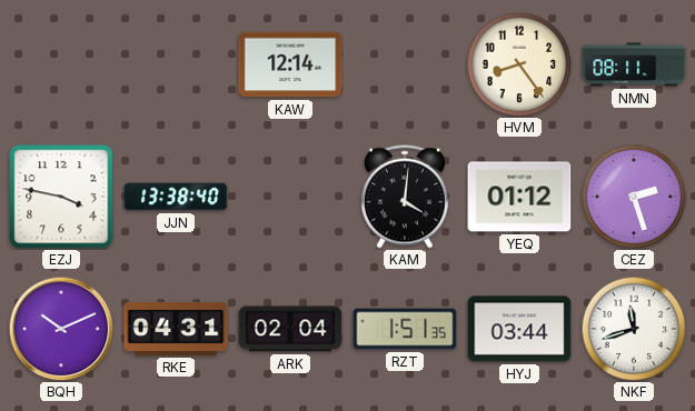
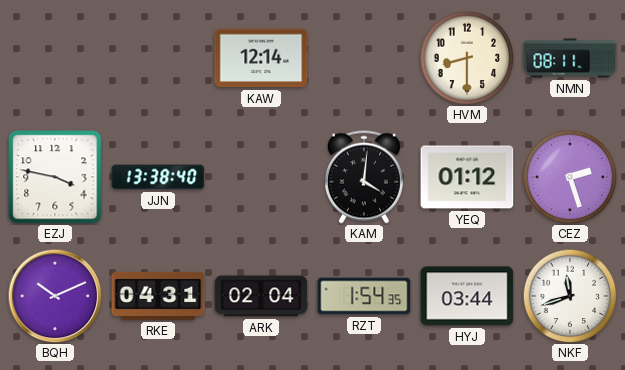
HVM: 8:24 -> 8:30
RZT: 1:51 -> 1:54
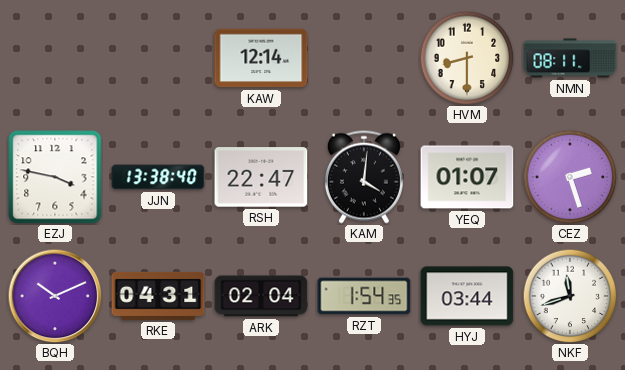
RSH: none -> 22:47
YEQ: 01:12 -> 01:07
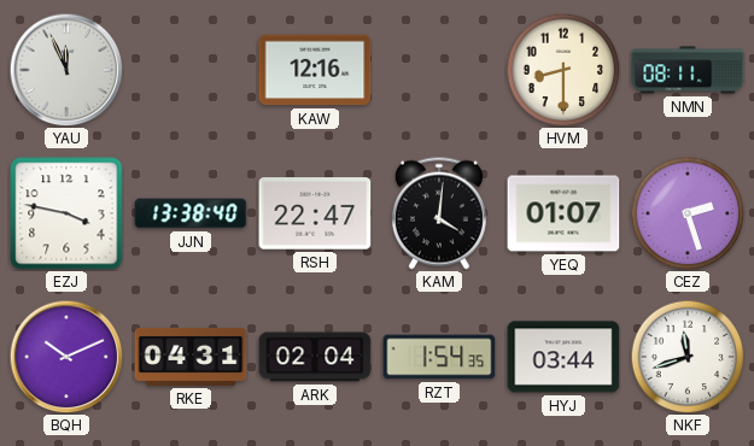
YAU: none -> 11:56
KAW: 12:14 -> 12:16
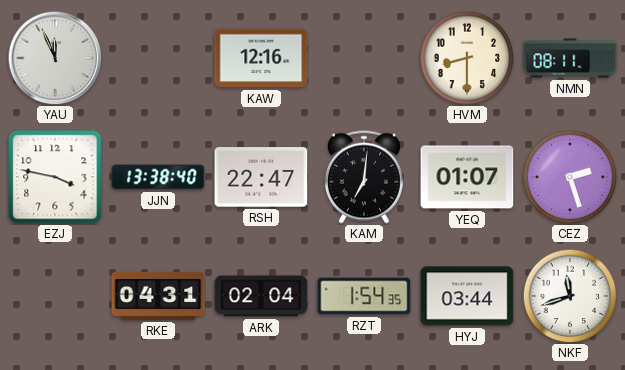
KAM: 4:01 -> 7:01
BQH: 10:11 -> none
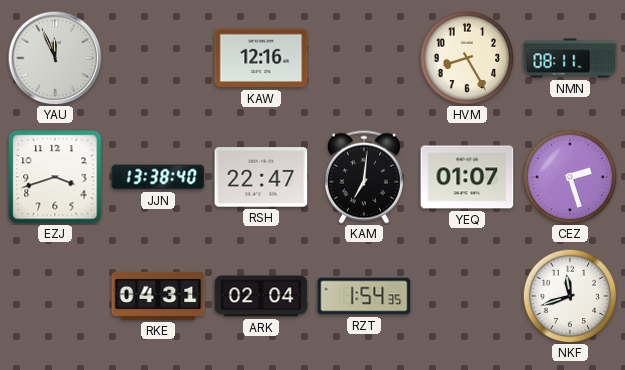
HVM: 8:30 -> 8:25
EZJ: 3:47 -> 3:42
HYJ: 03:44 -> none
